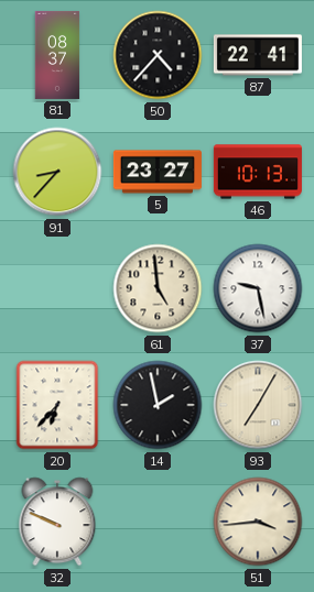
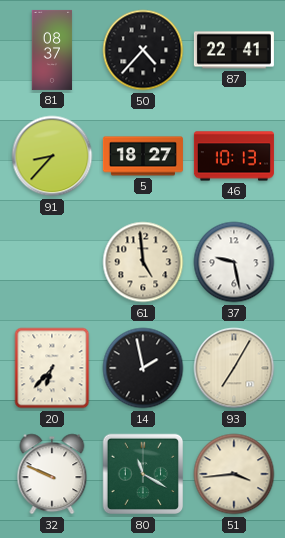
5: 23:27 -> 18:27
80: none -> 11:20
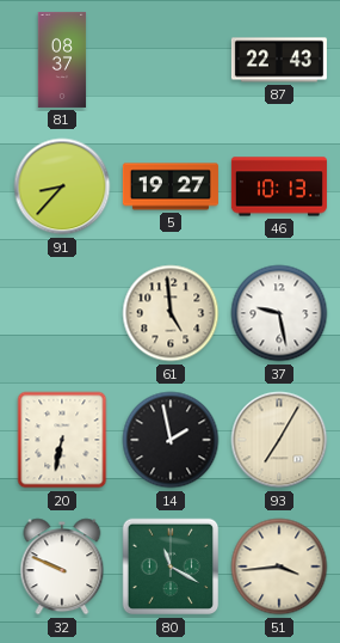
50: 4:37 -> none
87: 22:41 -> 22:43
5: 18:27 -> 19:27
20: 6:37 -> 6:32
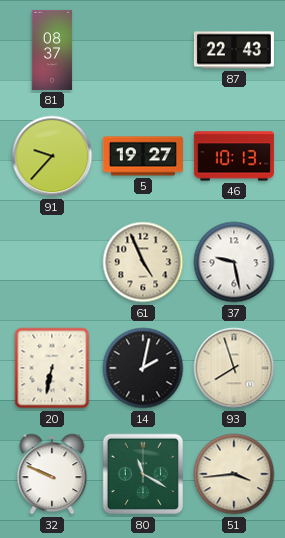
91: 8:37 -> 9:37
61: 4:59 -> 4:56
14: 1:58 -> 2:02
93: 7:05 -> 7:57
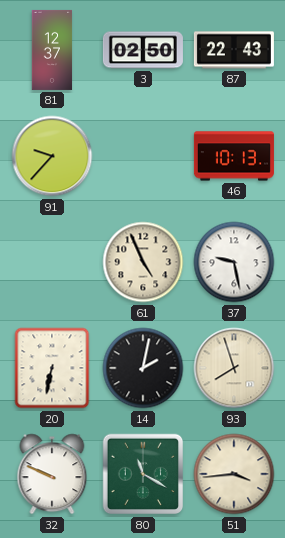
81: 08:37 -> 12:37
3: none -> 02:50
5: 19:27 -> none
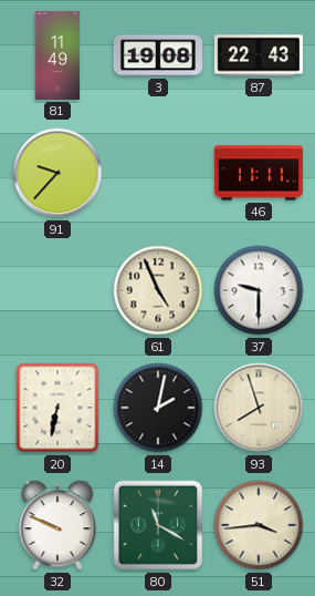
81: 12:37 -> 11:49
3: 02:50 -> 19:08
46: 10:13 -> 11:11
37: 9:28 -> 9:30
